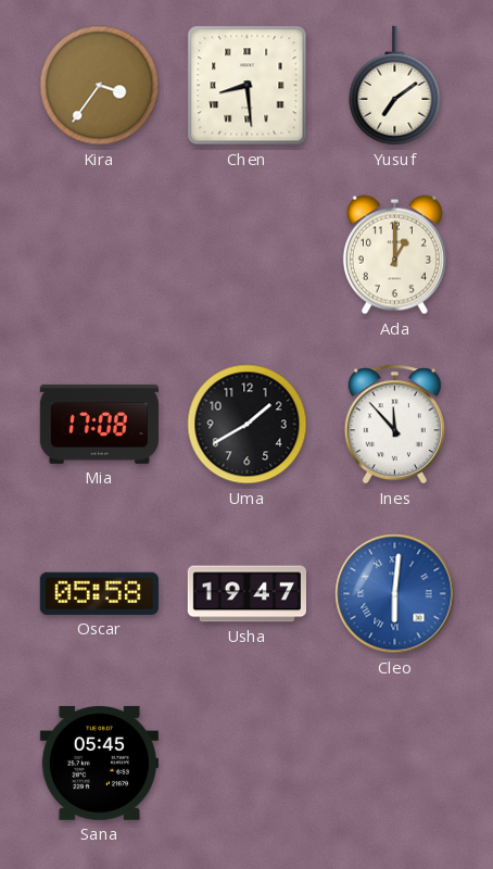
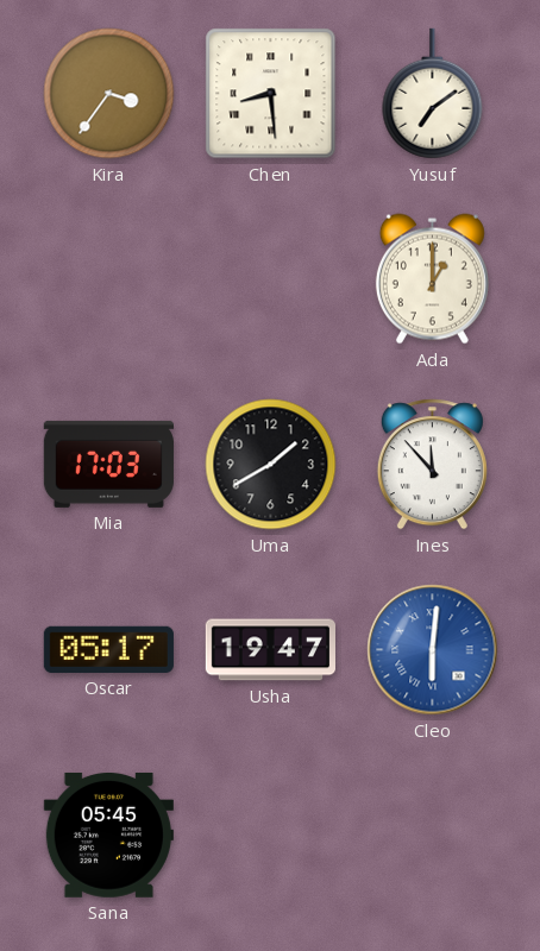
Mia: 17:08 -> 17:03
Oscar: 05:58 -> 05:17
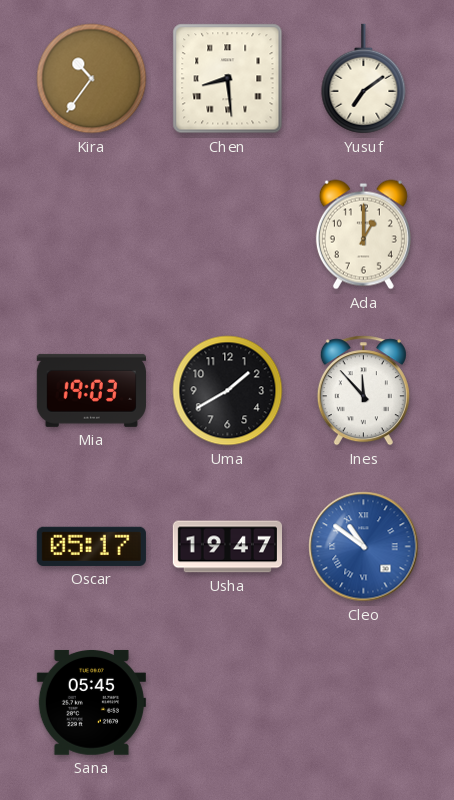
Kira: 3:36 -> 10:36
Mia: 17:03 -> 19:03
Cleo: 6:01 -> 10:51
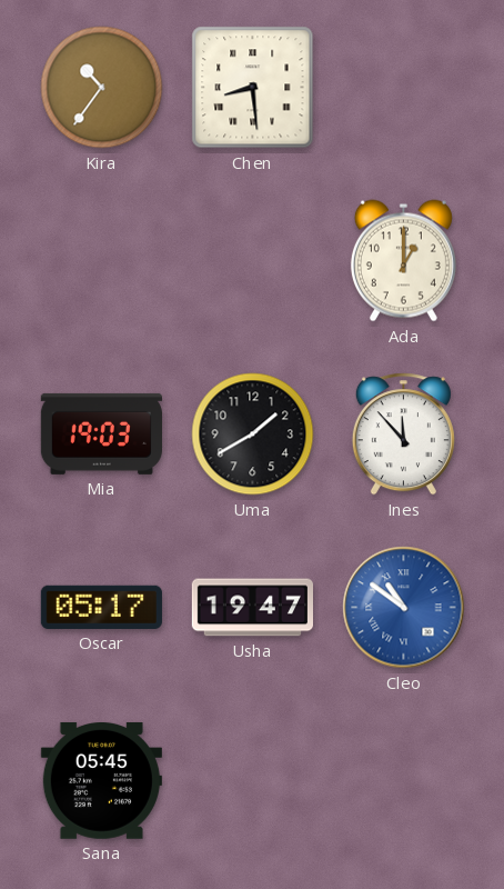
Yusuf: 7:09 -> none
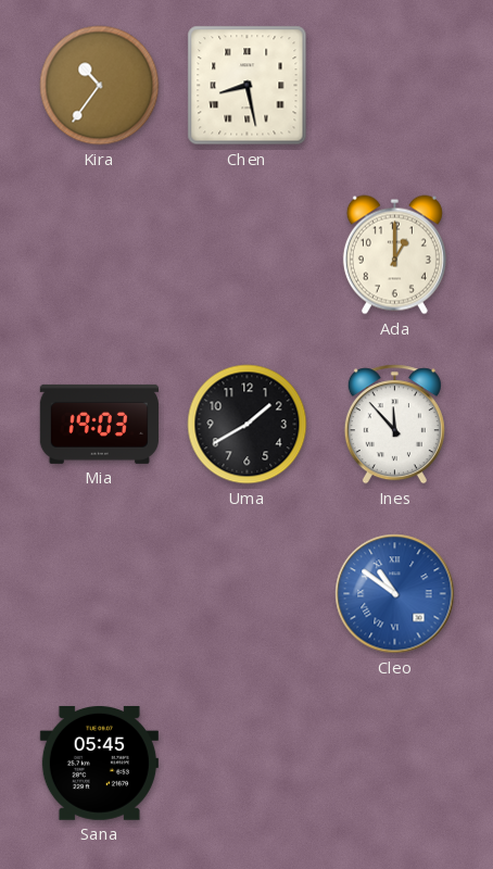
Chen: 8:29 -> 8:28
Oscar: 05:17 -> none
Usha: 19:47 -> none
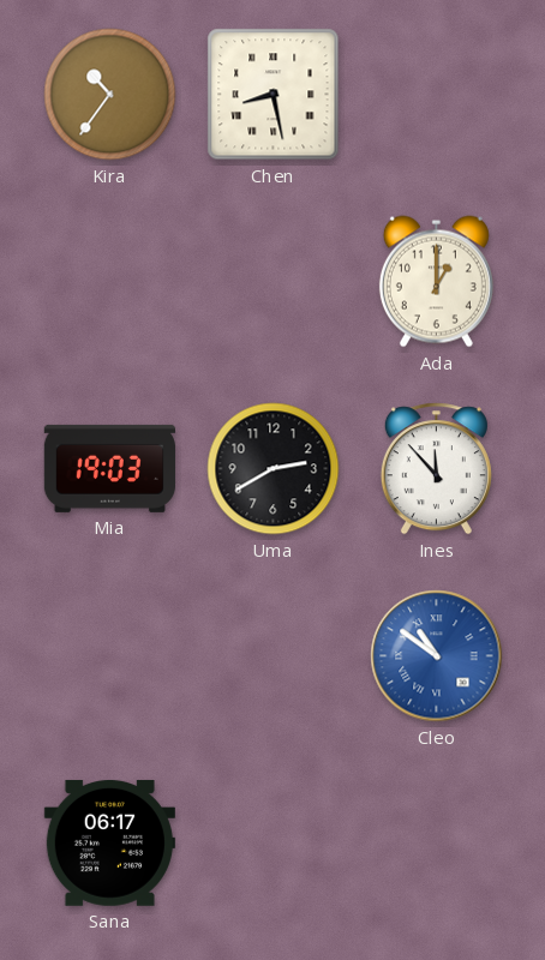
Uma: 1:40 -> 2:40
Sana: 05:45 -> 06:17
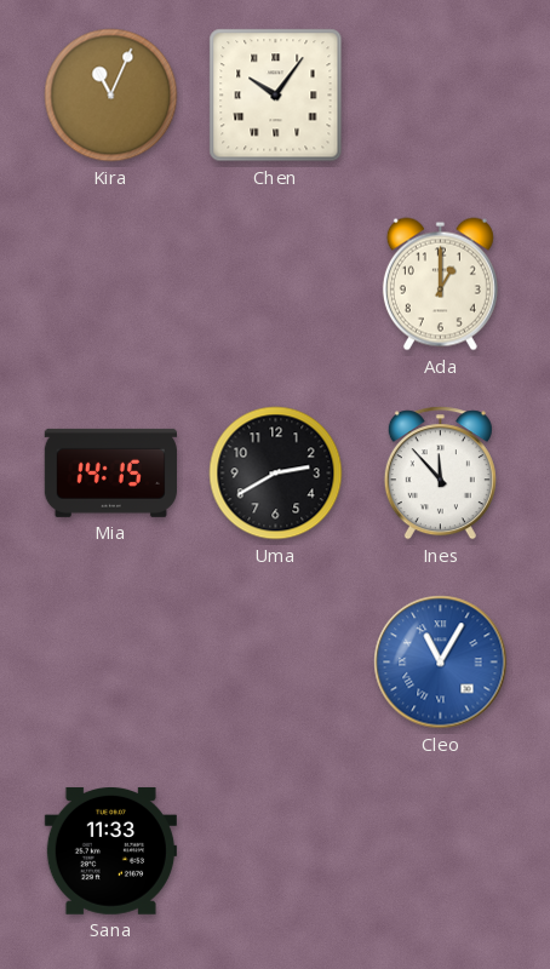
Kira: 10:36 -> 11:04
Chen: 8:28 -> 10:06
Mia: 19:03 -> 14:15
Cleo: 10:51 -> 11:05
Sana: 06:17 -> 11:33
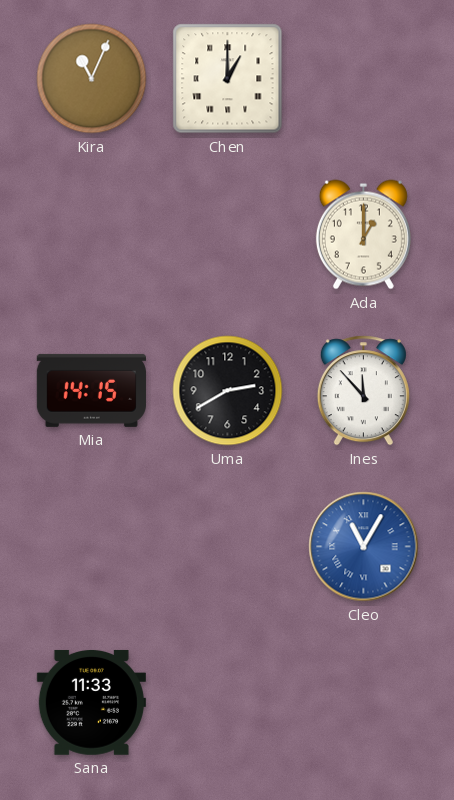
Chen: 10:06 -> 1:00
